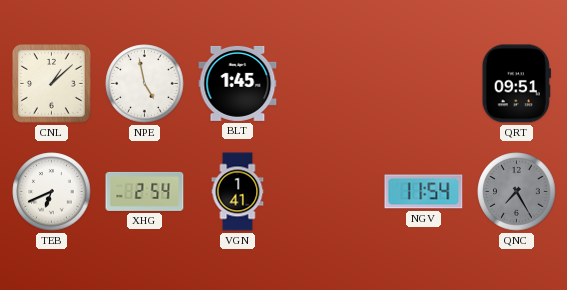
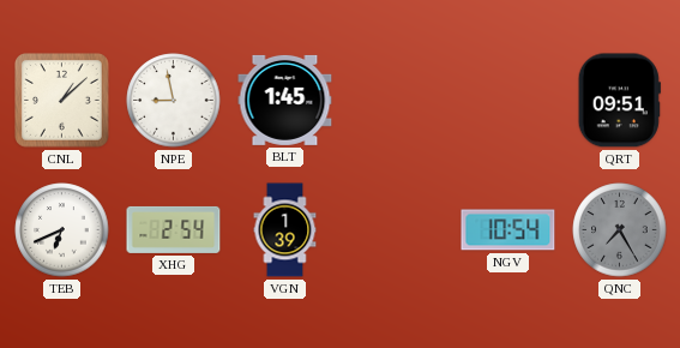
NPE: 4:58 -> 8:58
VGN: 1:41 -> 1:39
NGV: 11:54 -> 10:54
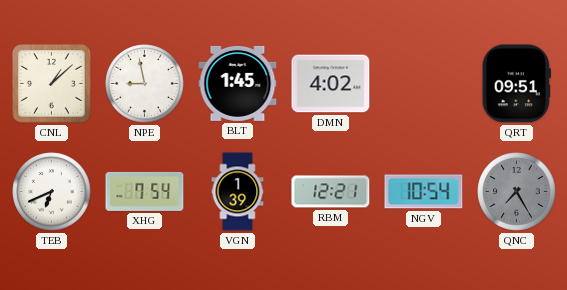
DMN: none -> 4:02
XHG: 2:54 -> 7:54
RBM: none -> 12:21
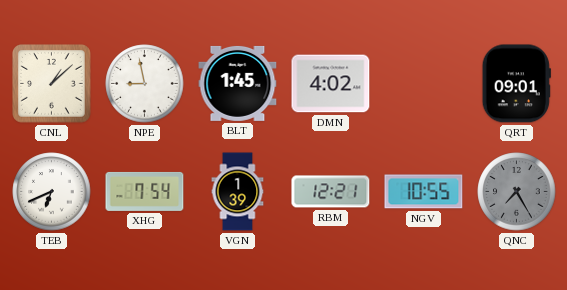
QRT: 09:51 -> 09:01
NGV: 10:54 -> 10:55
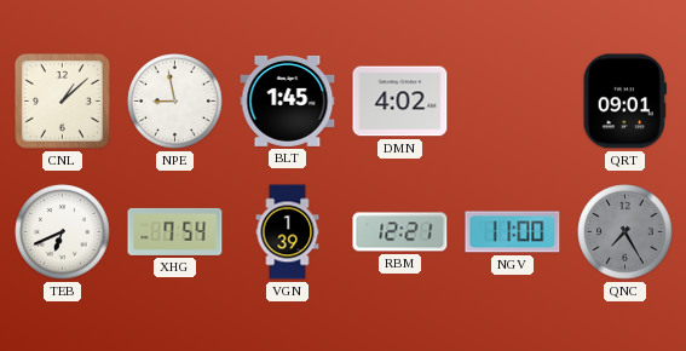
NGV: 10:55 -> 11:00
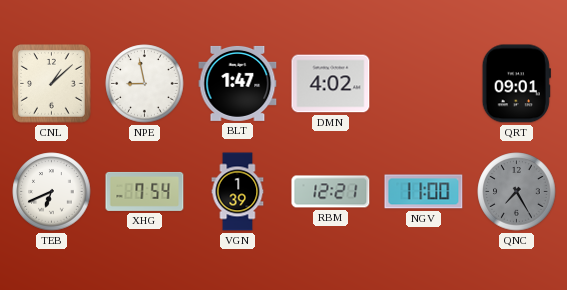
BLT: 1:45 -> 1:47
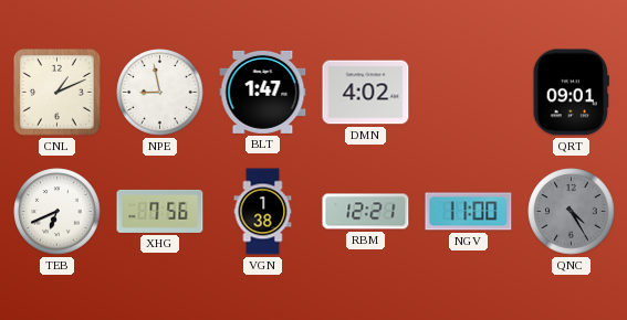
CNL: 1:08 -> 1:11
XHG: 7:54 -> 7:56
VGN: 1:39 -> 1:38
QNC: 7:25 -> 4:25
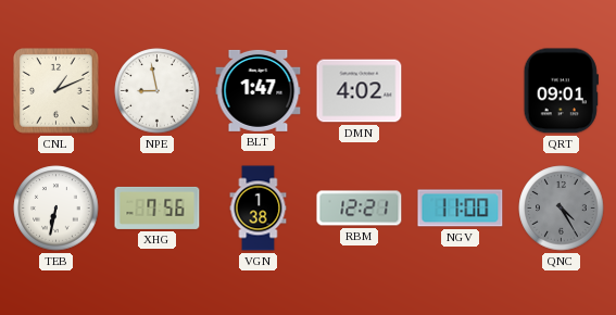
TEB: 6:41 -> 6:32
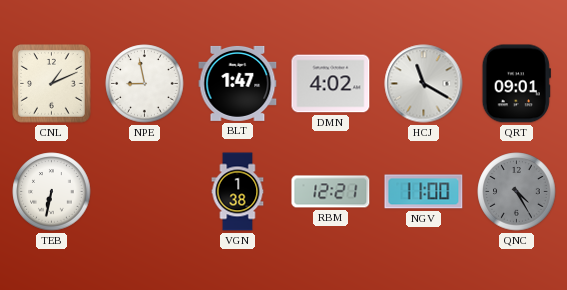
HCJ: none -> 11:20
XHG: 7:56 -> none
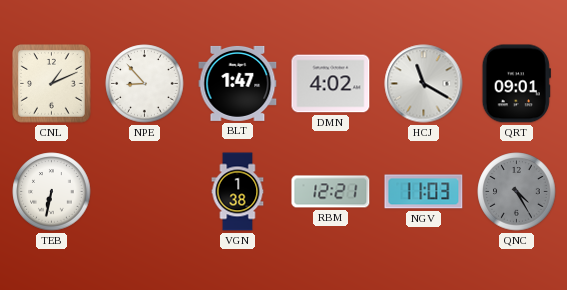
NPE: 8:58 -> 8:53
NGV: 11:00 -> 11:03
